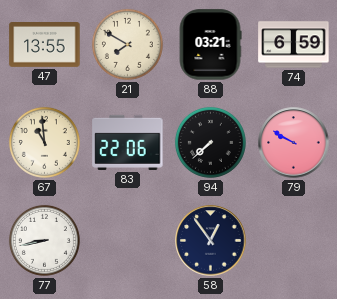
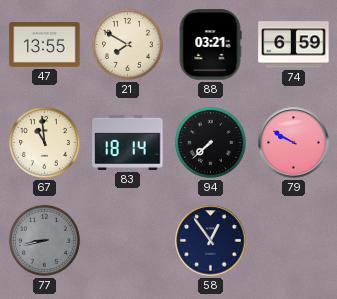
83: 22:06 -> 18:14
77 dial: white -> grey
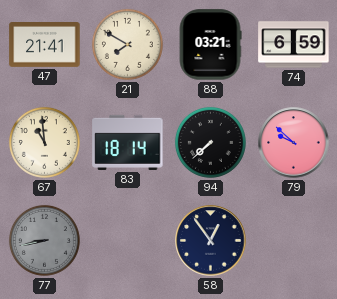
47: 13:55 -> 21:41
79: 9:50 -> 9:52
